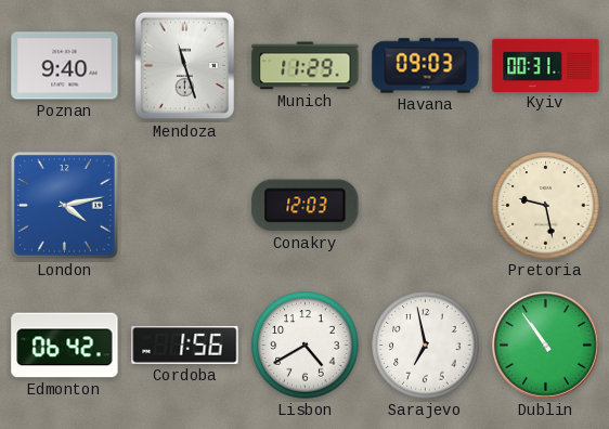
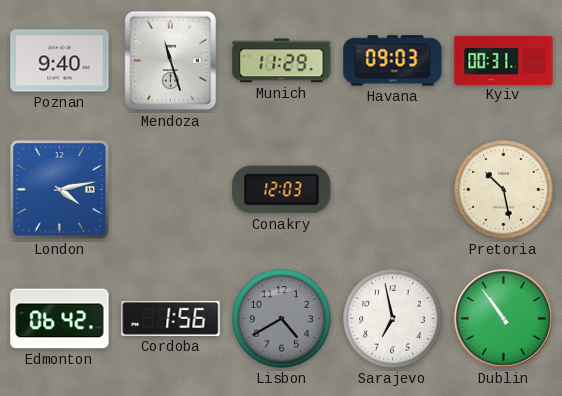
Pretoria: 9:28 -> 10:28
Lisbon dial: white -> grey
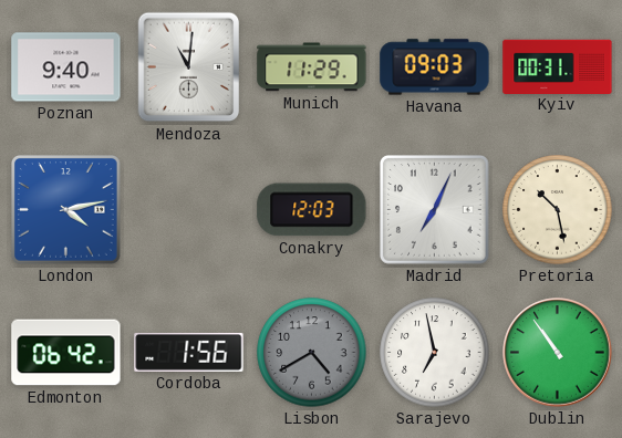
Mendoza: 11:27 -> 11:01
Madrid: none -> 7:04
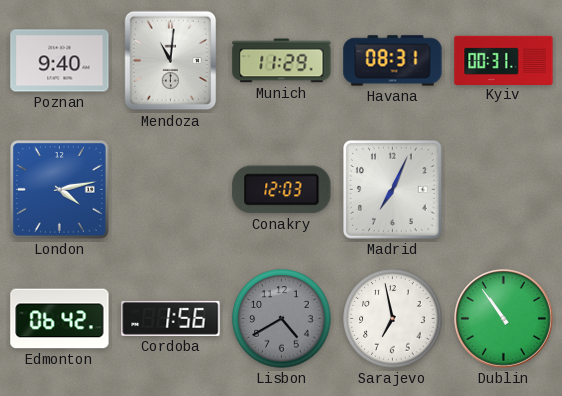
Havana: 09:03 -> 08:31
Pretoria: 10:28 -> none
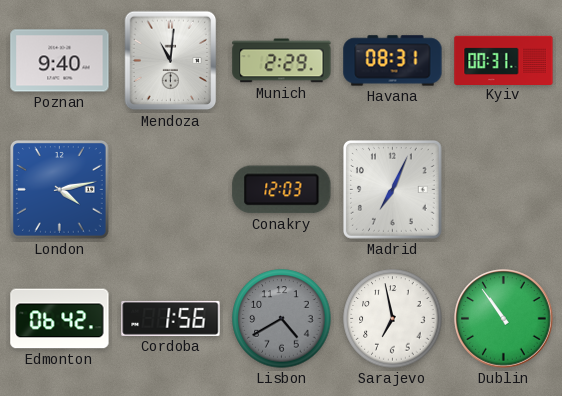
Munich: 11:29 -> 2:29
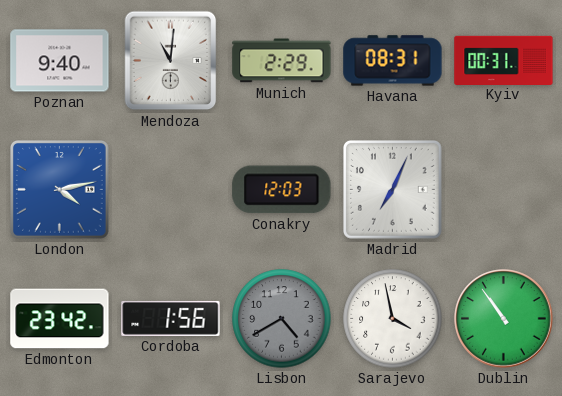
Edmonton: 06:42 -> 23:42
Sarajevo: 6:58 -> 3:58
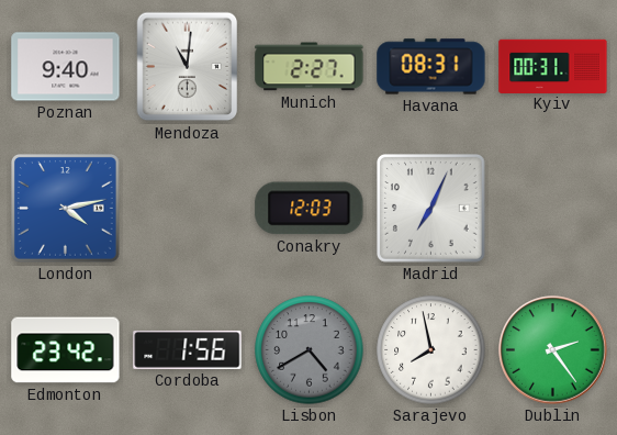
Munich: 2:29 -> 2:27
Sarajevo: 3:58 -> 7:58
Dublin: 10:54 -> 2:24
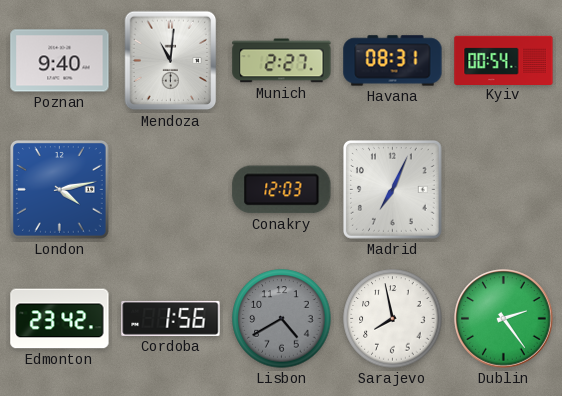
Kyiv: 00:31 -> 00:54
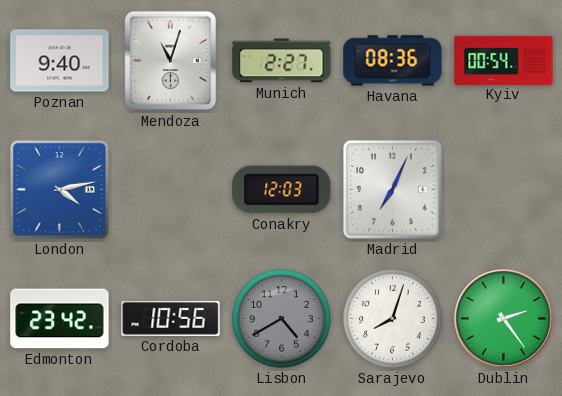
Mendoza: 11:01 -> 11:03
Havana: 08:31 -> 08:36
Cordoba: 1:56 -> 10:56
Sarajevo: 7:58 -> 8:03
